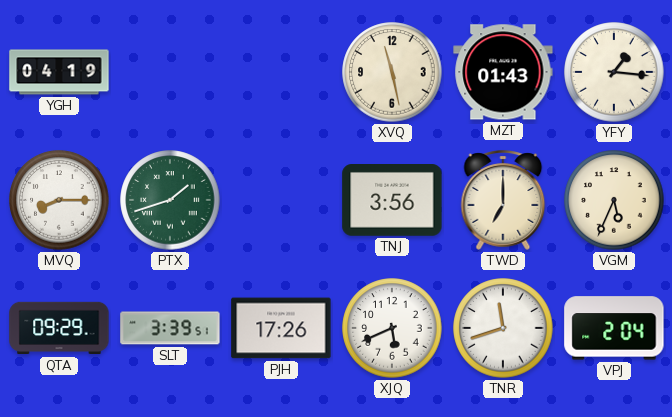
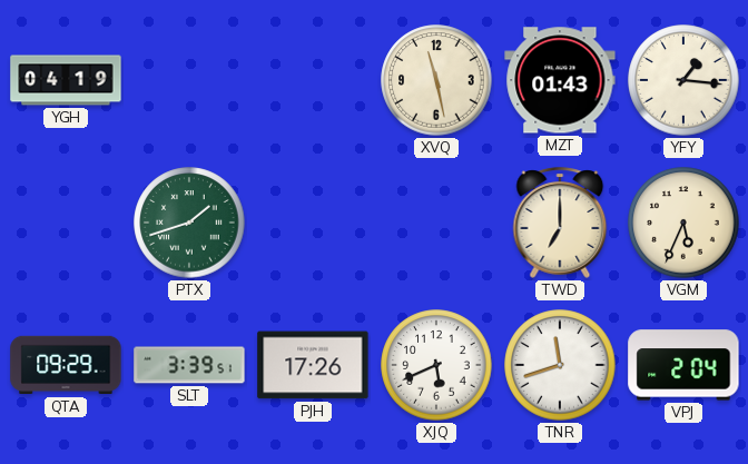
MVQ: 8:15 -> none
TNJ: 3:56 -> none
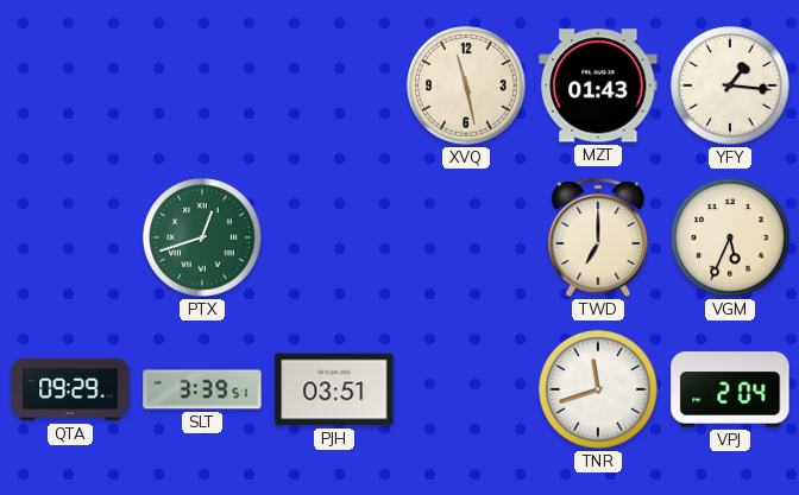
YGH: 04:19 -> none
PTX: 1:42 -> 12:42
PJH: 17:26 -> 03:51
XJQ: 5:41 -> none
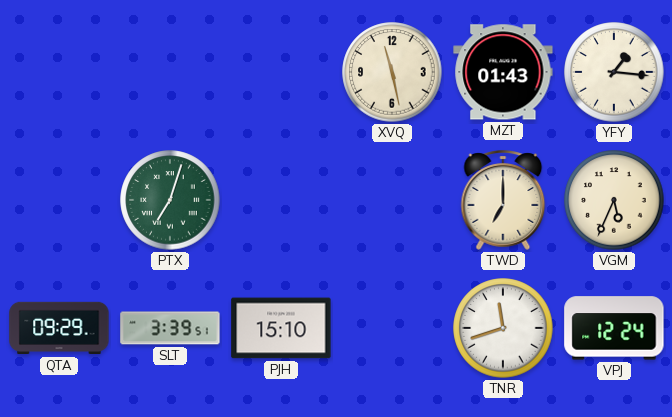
PTX: 12:42 -> 7:03
PJH: 03:51 -> 15:10
VPJ: 2:04 -> 12:24
